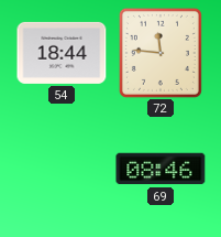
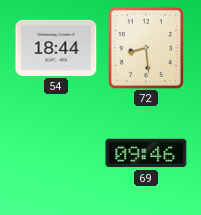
72: 11:46 -> 8:29
69: 08:46 -> 09:46
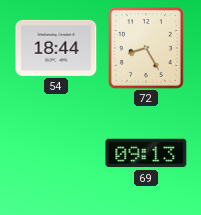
72: 8:29 -> 8:25
69: 09:46 -> 09:13
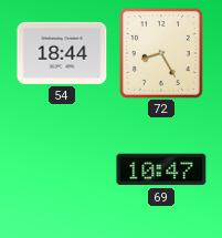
69: 09:13 -> 10:47
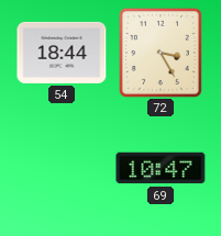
72: 8:25 -> 3:25
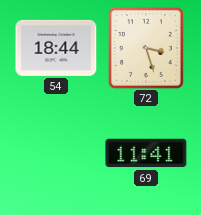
72: 3:25 -> 3:27
69: 10:47 -> 11:41
